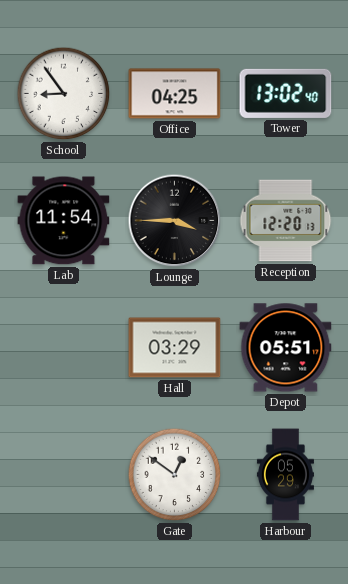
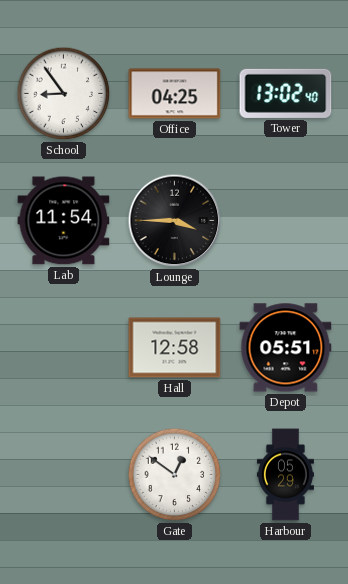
Reception: 12:20 -> none
Hall: 03:29 -> 12:58
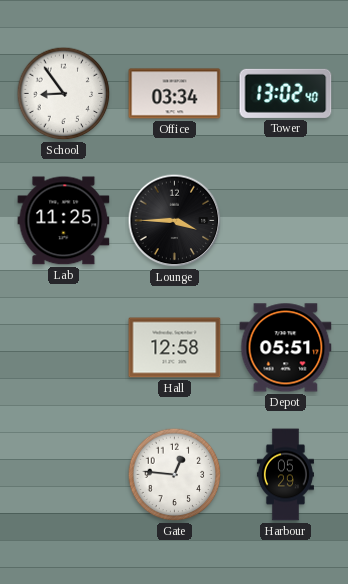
Office: 04:25 -> 03:34
Lab: 11:54 -> 11:25
Gate: 12:51 -> 12:46
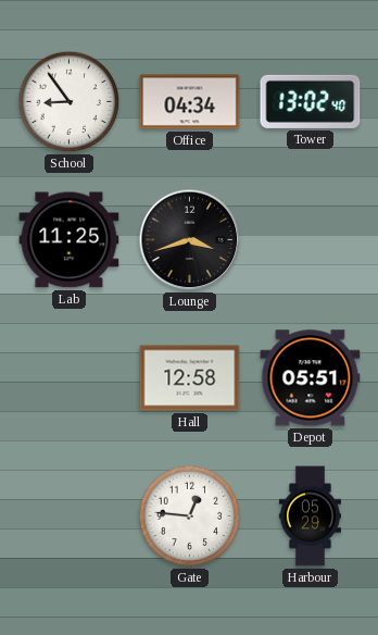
Office: 03:34 -> 04:34
Lounge: 3:45 -> 3:42
